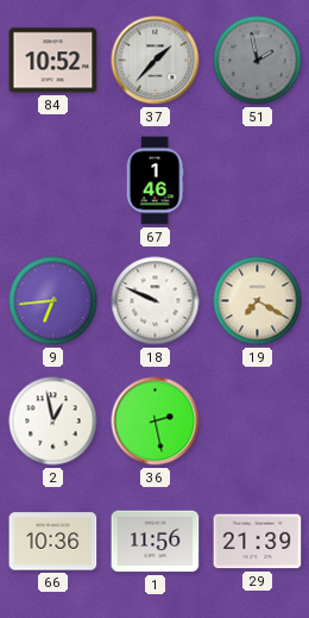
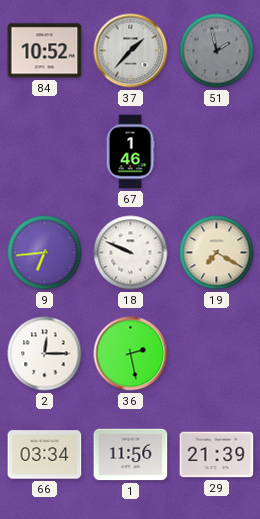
2: 12:58 -> 12:15
66: 10:36 -> 03:34
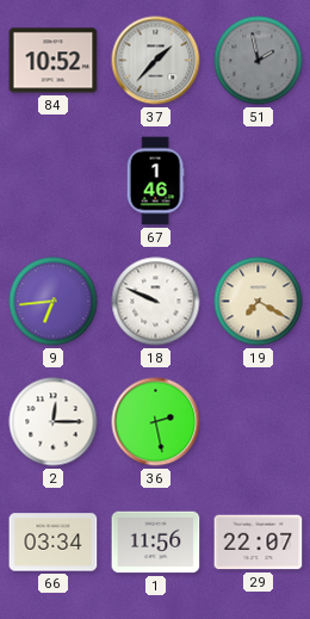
29: 21:39 -> 22:07
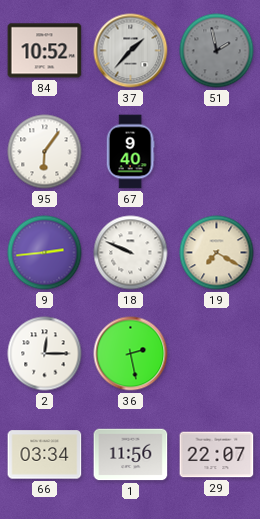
95: none -> 6:06
67: 1:46 -> 9:40
9: 6:44 -> 2:44
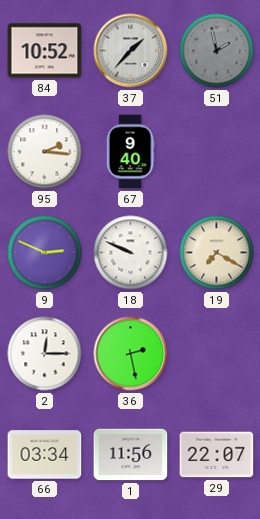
95: 6:06 -> 2:16
9: 2:44 -> 2:49
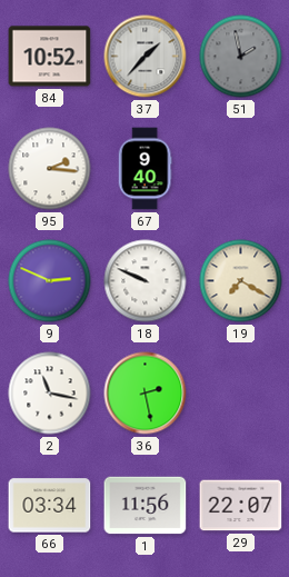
2: 12:15 -> 11:17
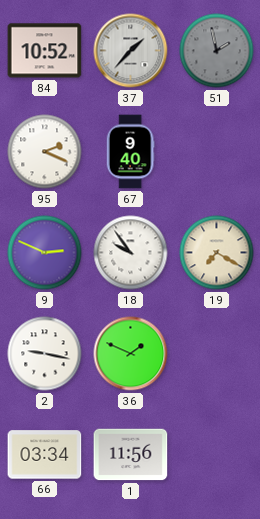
95: 2:16 -> 2:19
18: 9:49 -> 9:54
2: 11:17 -> 9:17
36: 2:28 -> 1:49
29: 22:07 -> none
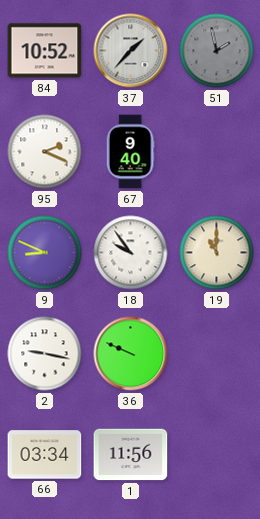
9: 2:49 -> 8:49
19: 7:20 -> 11:00
36: 1:49 -> 9:49
